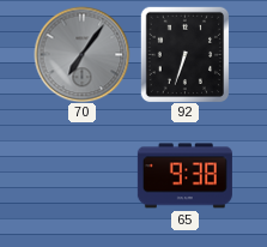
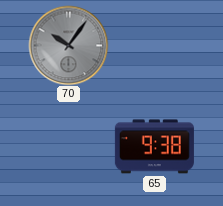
70: 7:06 -> 10:06
92: 6:33 -> none
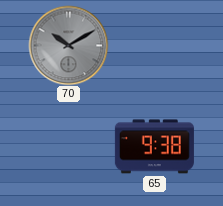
70: 10:06 -> 10:10
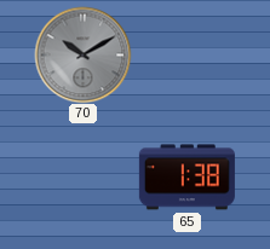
65: 9:38 -> 1:38
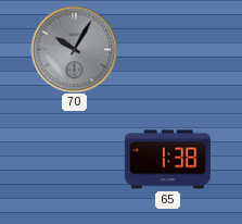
70: 10:10 -> 10:05
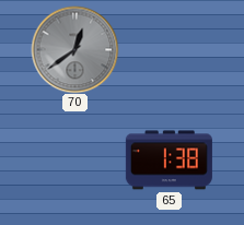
70: 10:05 -> 12:39
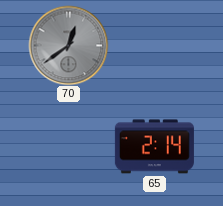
65: 1:38 -> 2:14
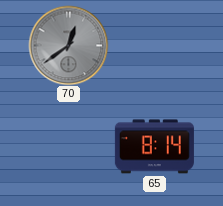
65: 2:14 -> 8:14
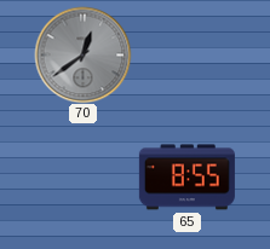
65: 8:14 -> 8:55
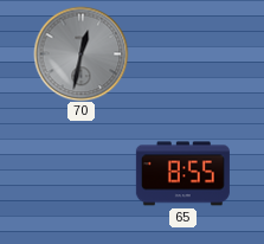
70: 12:39 -> 12:32
